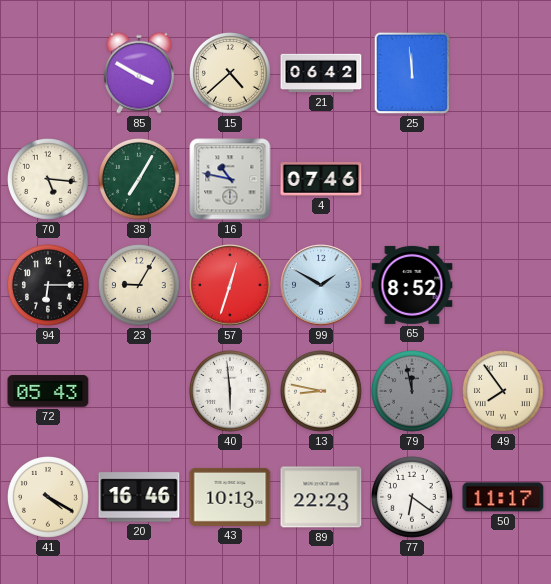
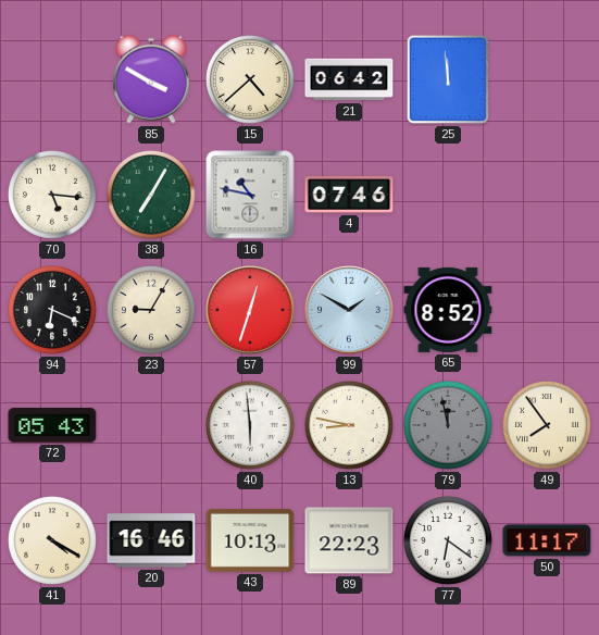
94: 6:15 -> 6:19
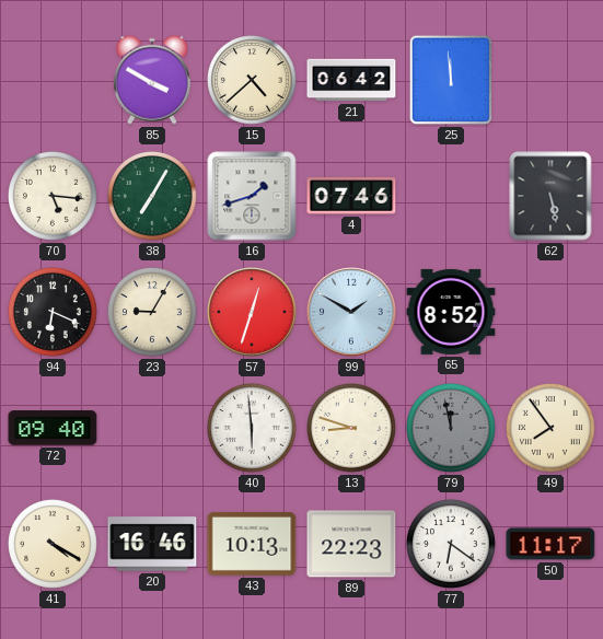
16: 10:47 -> 1:42
62: none -> 5:28
72: 05:43 -> 09:40
13: 8:47 -> 8:48
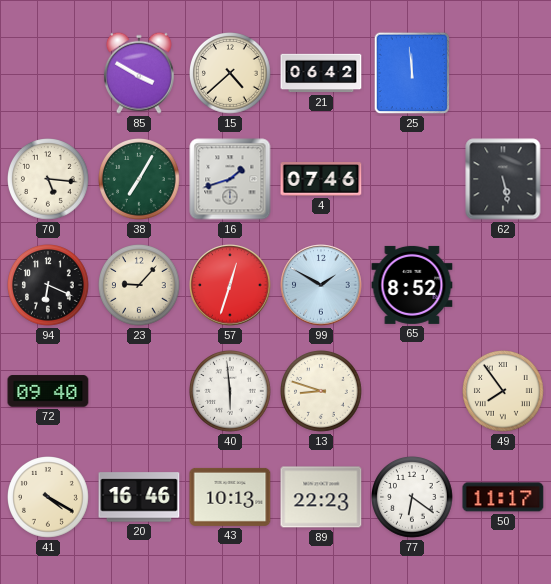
23: 9:05 -> 9:07
79: 11:58 -> none
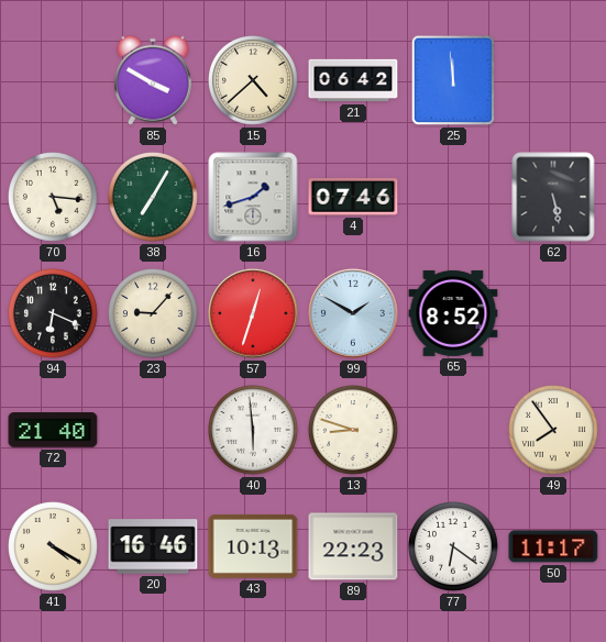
72: 09:40 -> 21:40
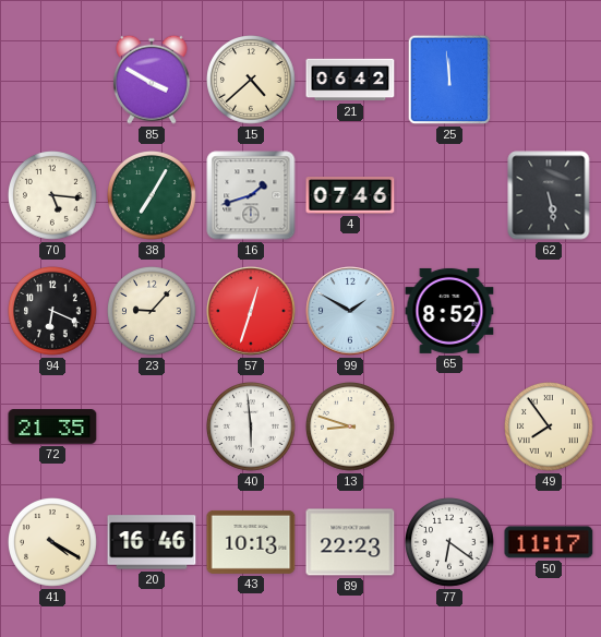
72: 21:40 -> 21:35
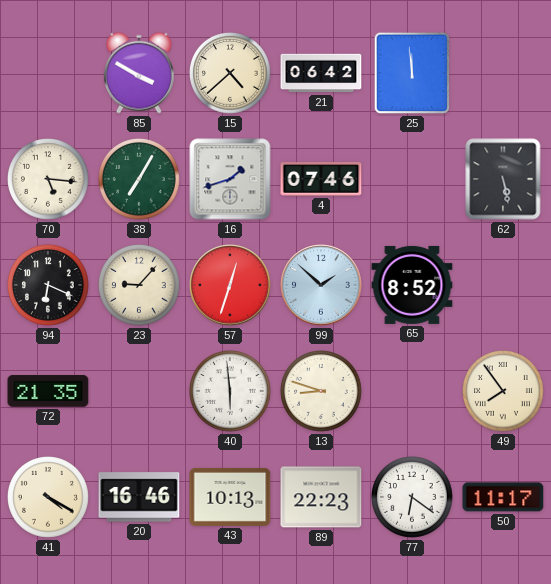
99: 1:50 -> 1:52
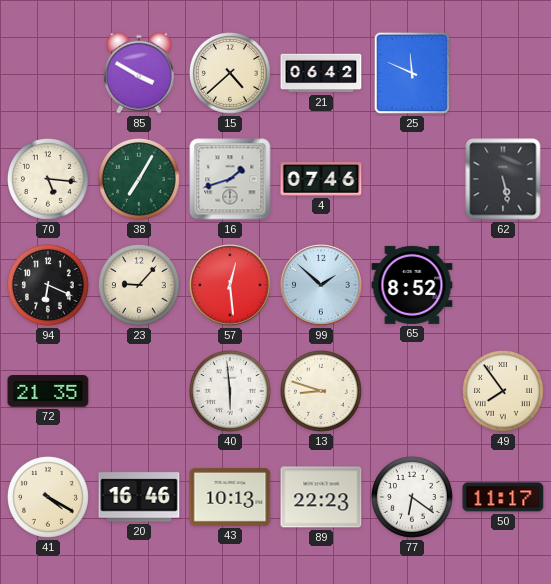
25: 11:59 -> 11:49
57: 12:33 -> 12:29
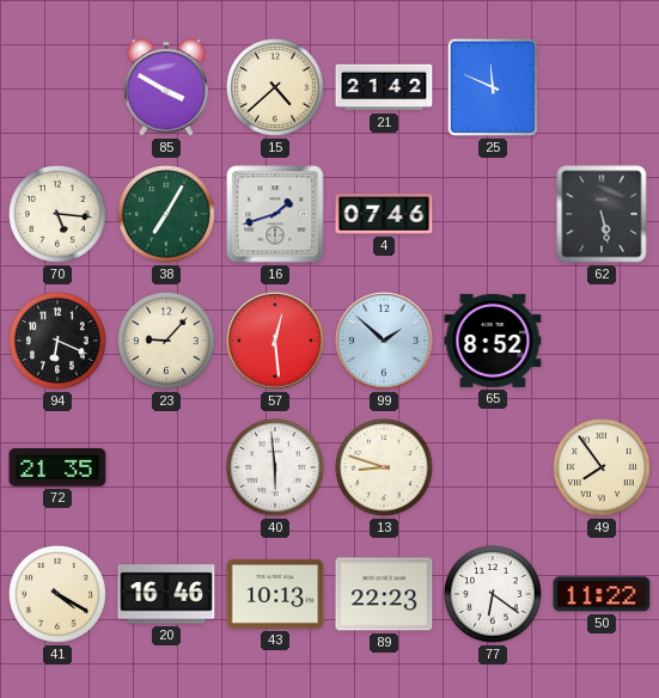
21: 06:42 -> 21:42
50: 11:17 -> 11:22
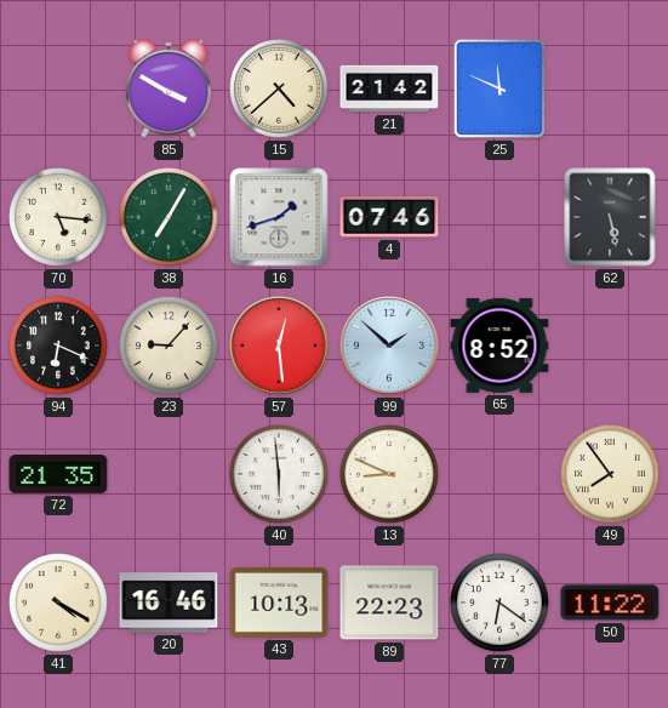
13: 8:48 -> 8:49
